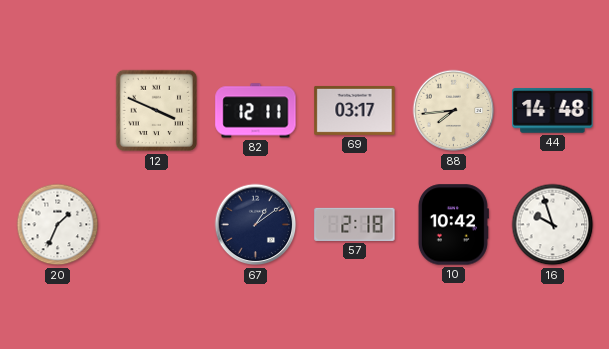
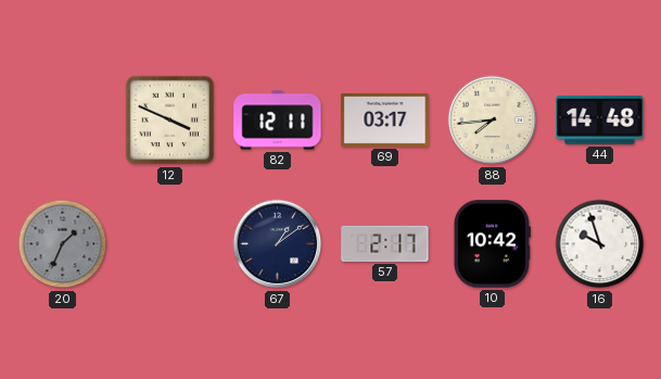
20 dial: white -> grey
57: 2:18 -> 2:17
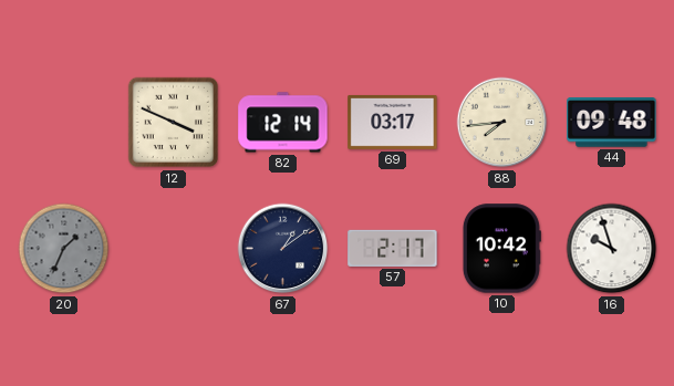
82: 12:11 -> 12:14
44: 14:48 -> 09:48
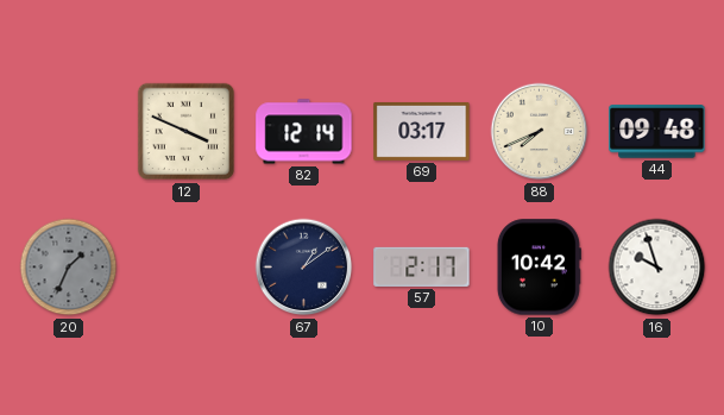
88: 7:44 -> 7:41
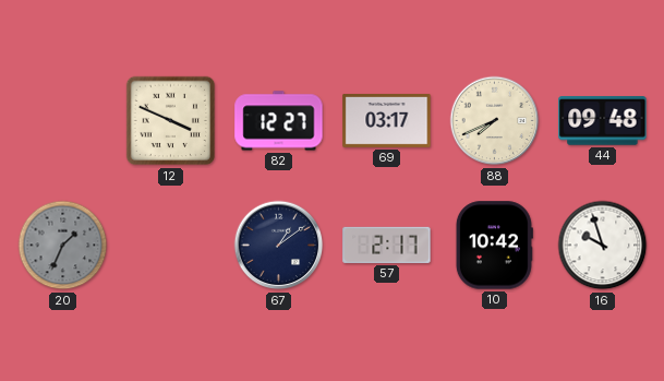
82: 12:14 -> 12:27
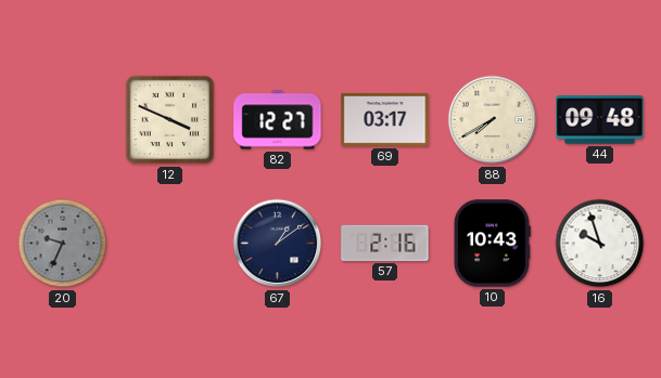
88: 7:41 -> 7:40
20: 1:34 -> 9:34
57: 2:17 -> 2:16
10: 10:42 -> 10:43
